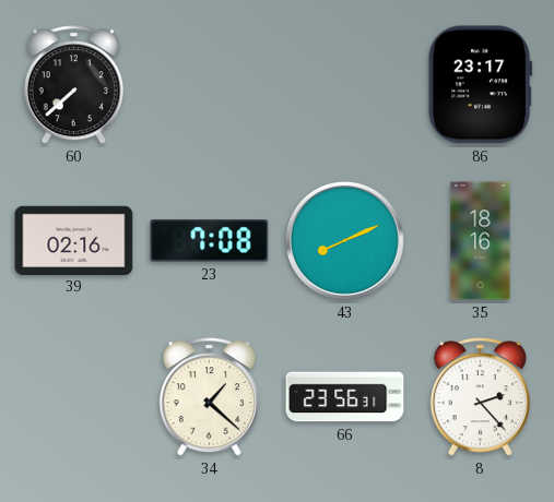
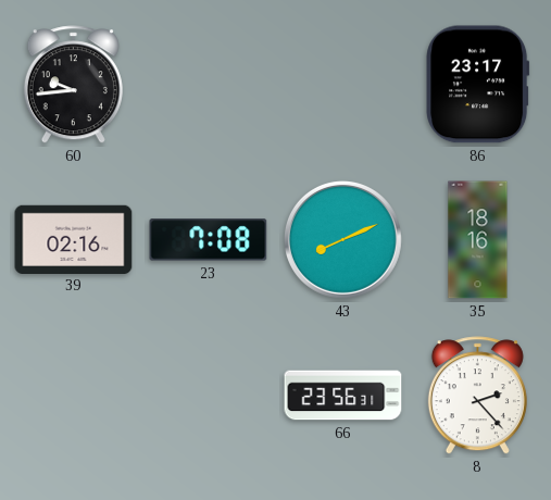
60: 7:38 -> 9:44
34: 1:22 -> none
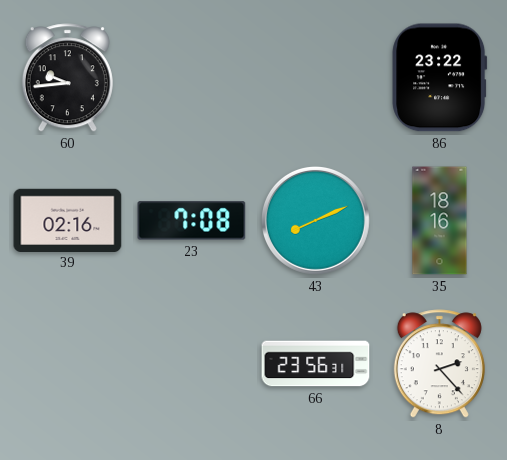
86: 23:17 -> 23:22
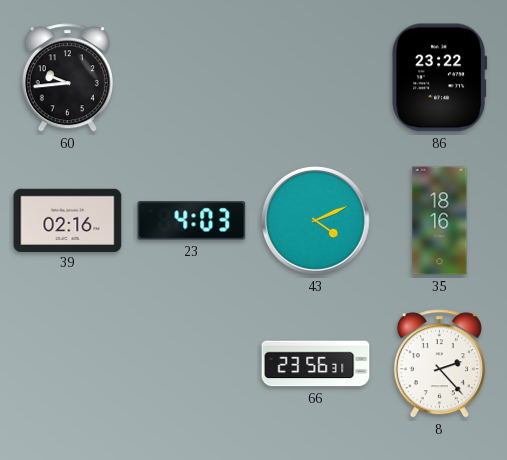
23: 7:08 -> 4:03
43: 8:11 -> 4:11
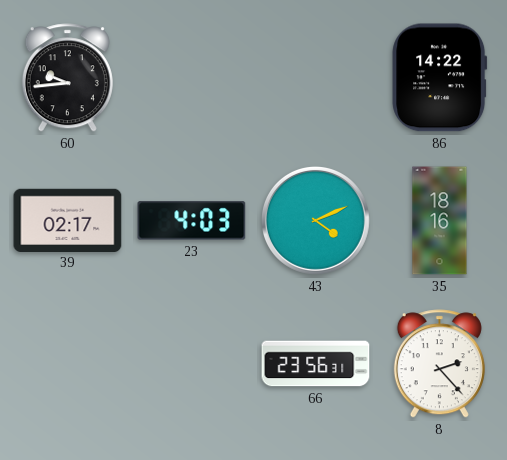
86: 23:22 -> 14:22
39: 02:16 -> 02:17
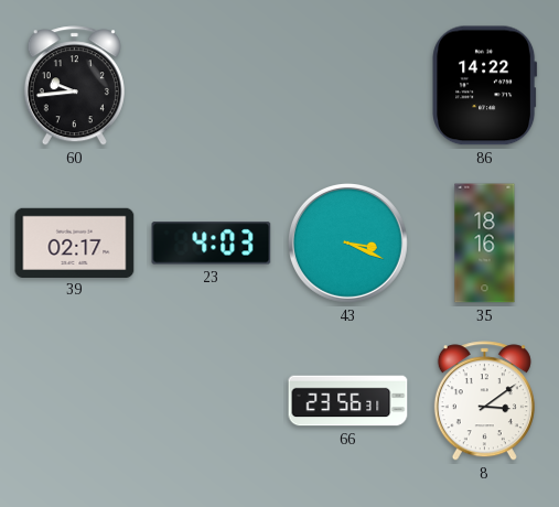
43: 4:11 -> 3:19
8: 2:23 -> 3:09
